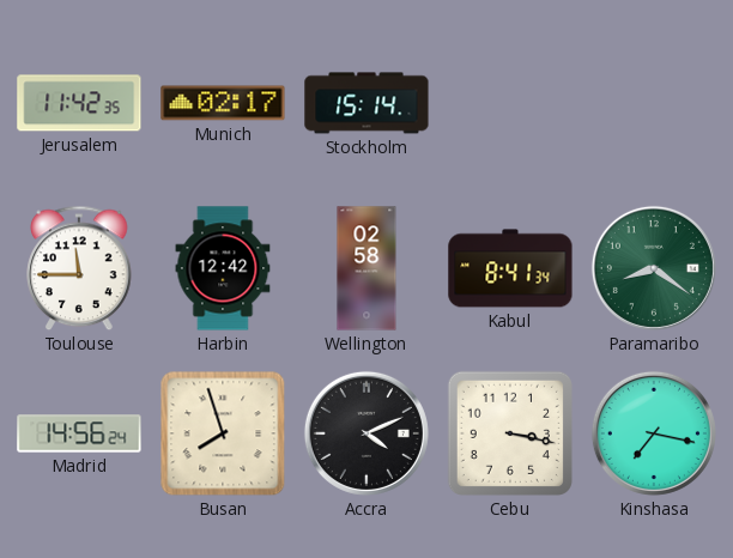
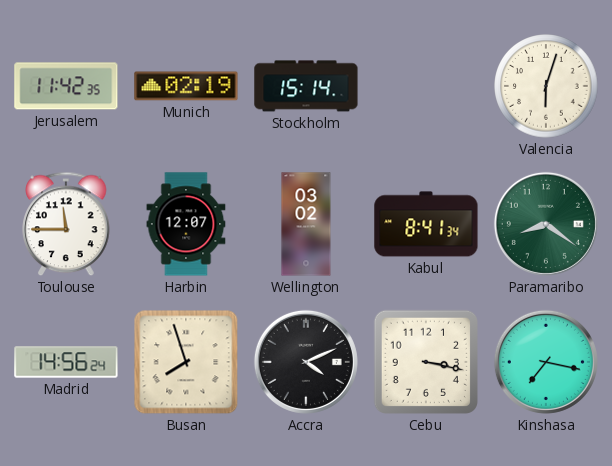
Munich: 02:17 -> 02:19
Valencia: none -> 6:03
Harbin: 12:42 -> 12:07
Wellington: 02:58 -> 03:02
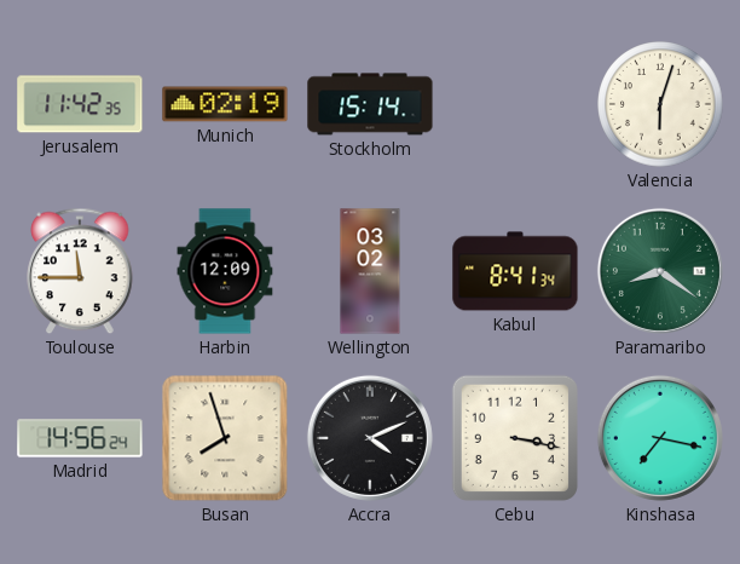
Harbin: 12:07 -> 12:09
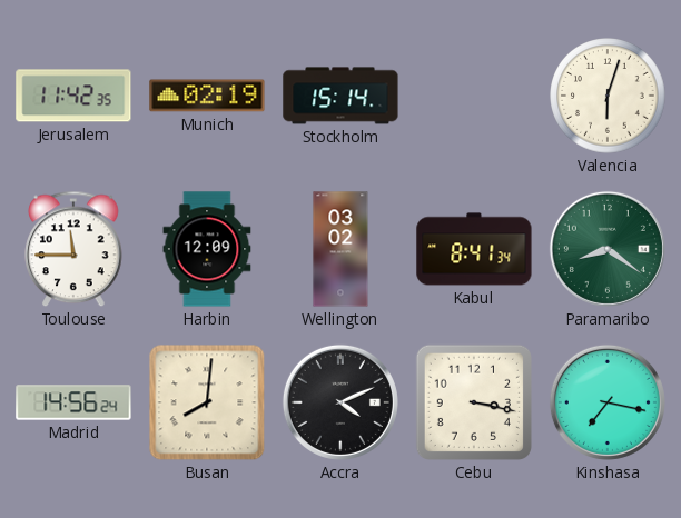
Busan: 7:57 -> 8:01
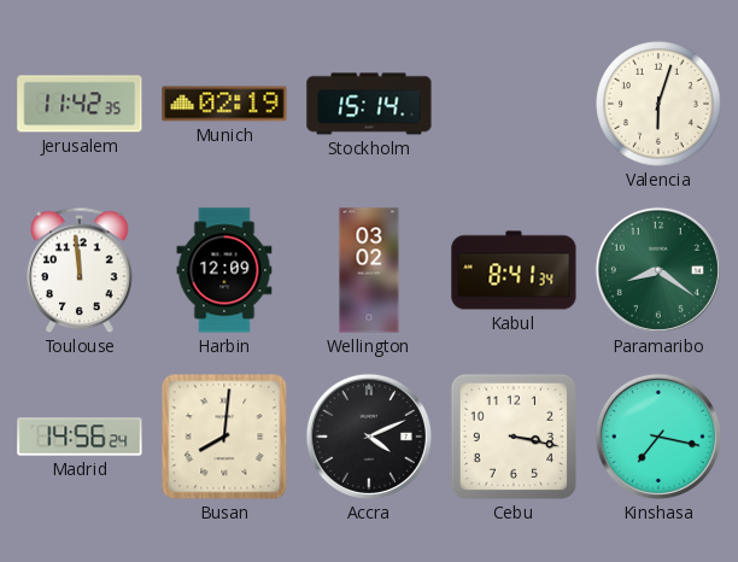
Toulouse: 11:45 -> 11:59
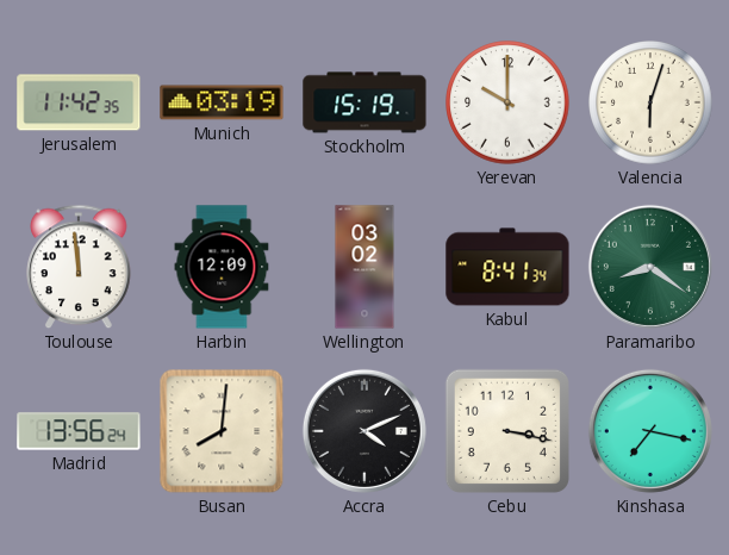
Munich: 02:19 -> 03:19
Stockholm: 15:14 -> 15:19
Yerevan: none -> 10:00
Madrid: 14:56 -> 13:56
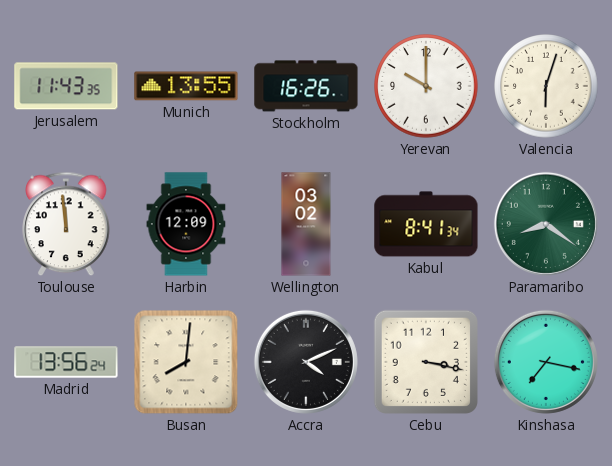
Jerusalem: 11:42 -> 11:43
Munich: 03:19 -> 13:55
Stockholm: 15:19 -> 16:26
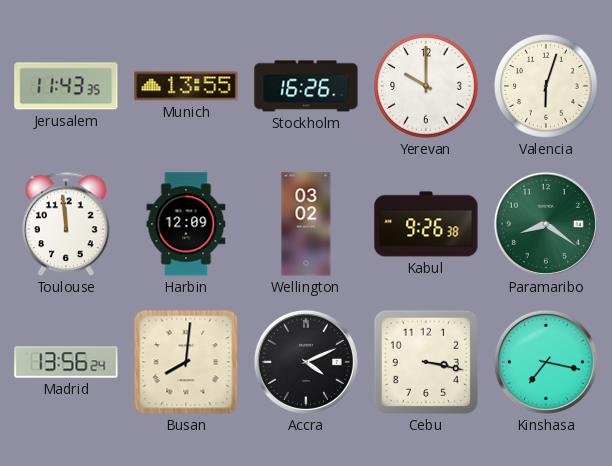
Kabul: 8:41 -> 9:26
